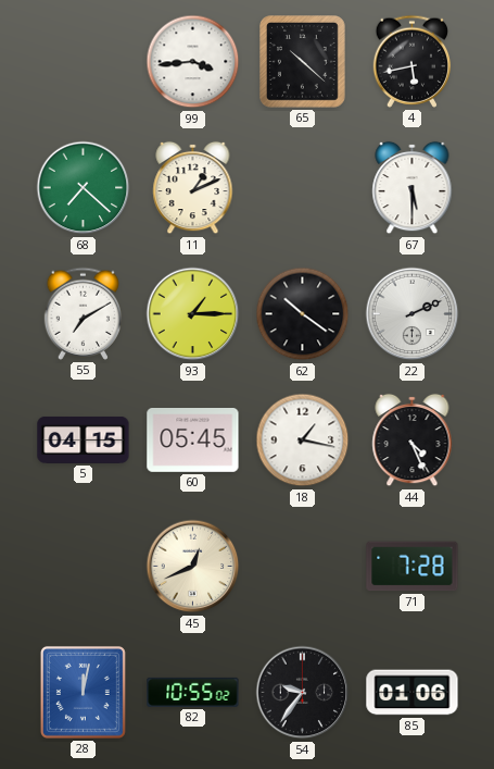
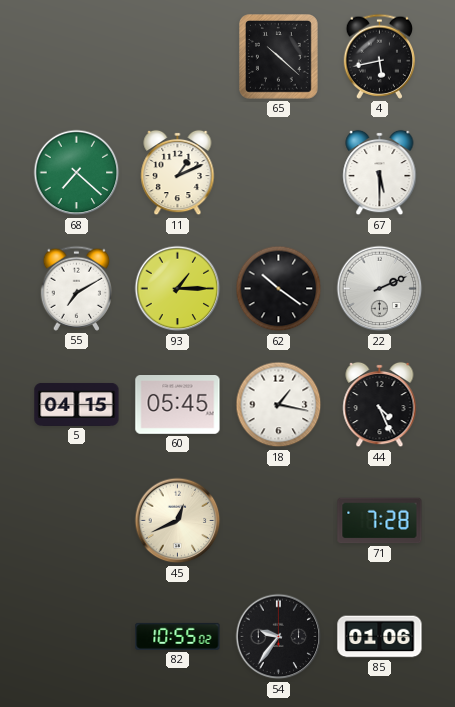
99: 3:44 -> none
28: 12:02 -> none
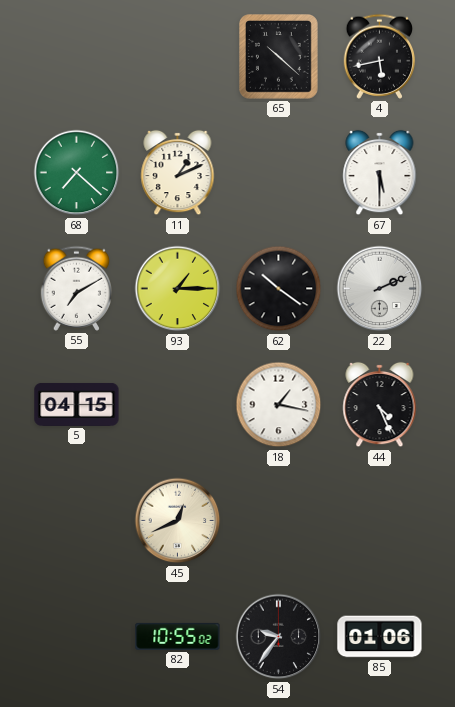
60: 05:45 -> none
71: 7:28 -> none
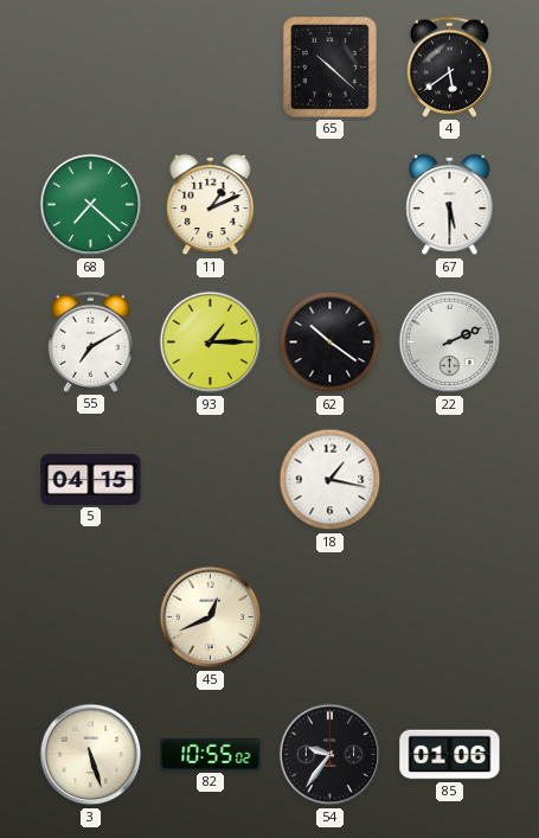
4: 5:43 -> 5:39
44: 4:26 -> none
3: none -> 5:27
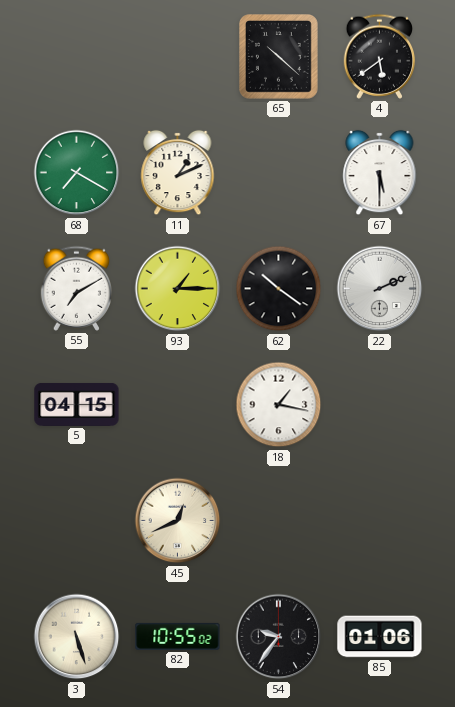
68: 7:22 -> 7:20
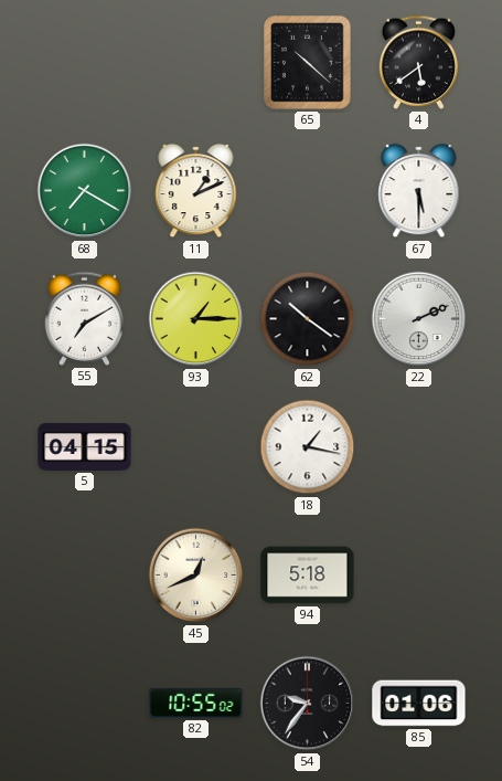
94: none -> 5:18
3: 5:27 -> none
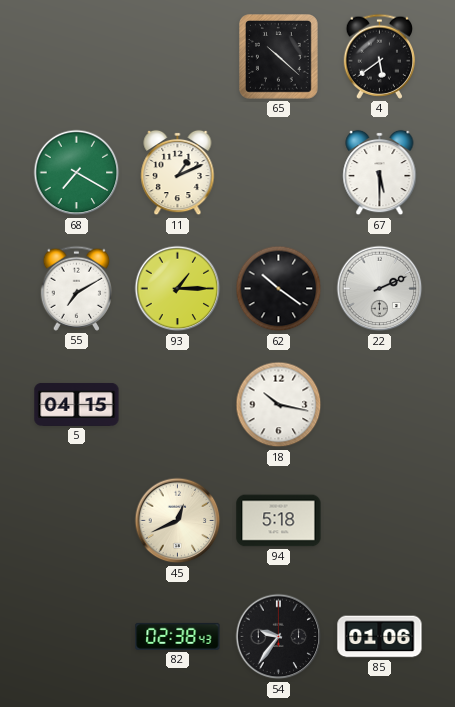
18: 1:17 -> 10:17
82: 10:55 -> 02:38
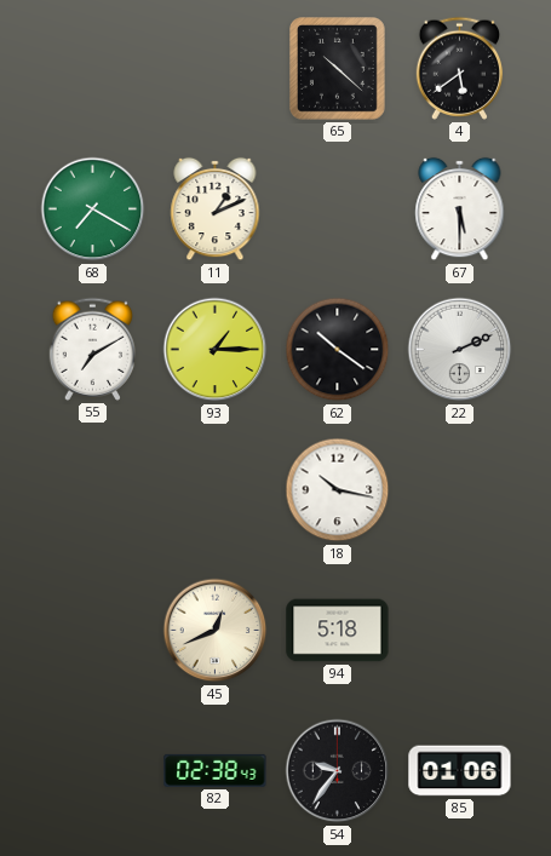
5: 04:15 -> none
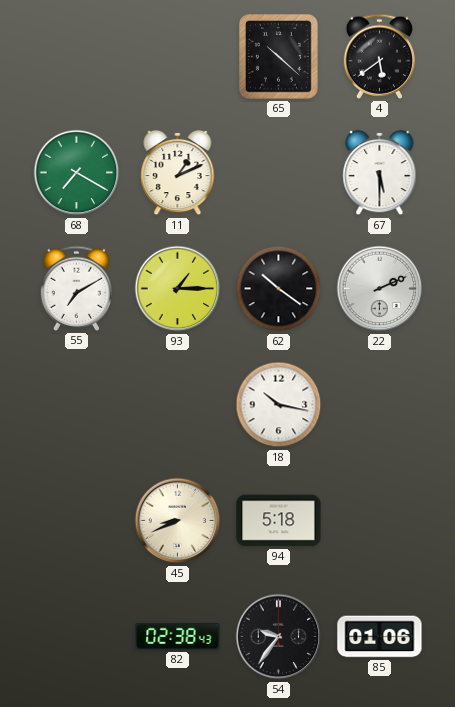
45: 12:41 -> 8:41
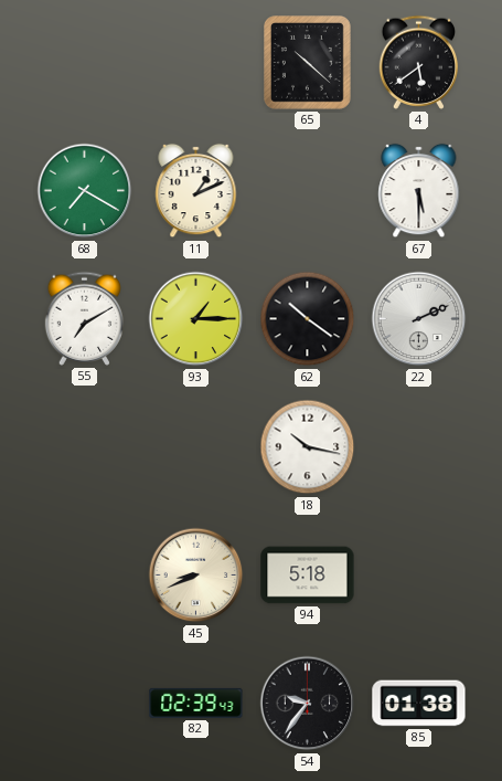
82: 02:38 -> 02:39
85: 01:06 -> 01:38
